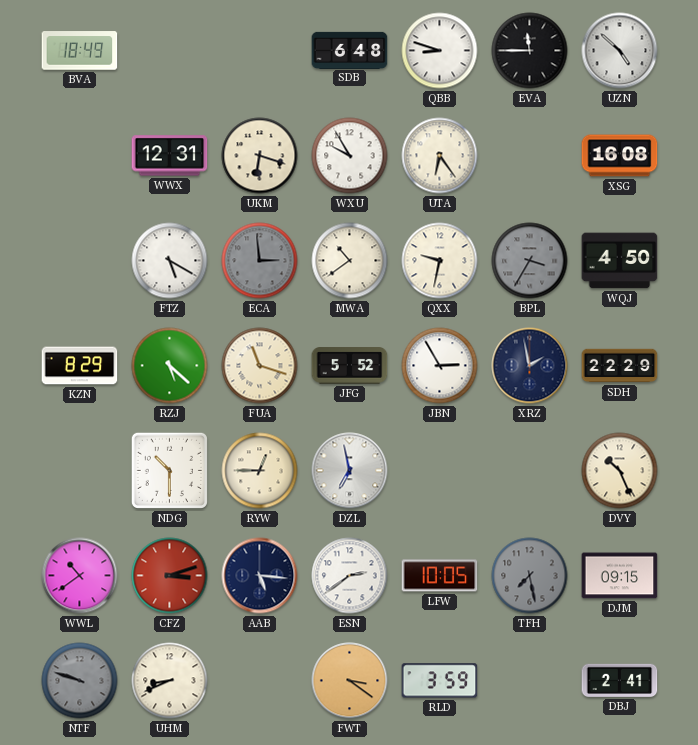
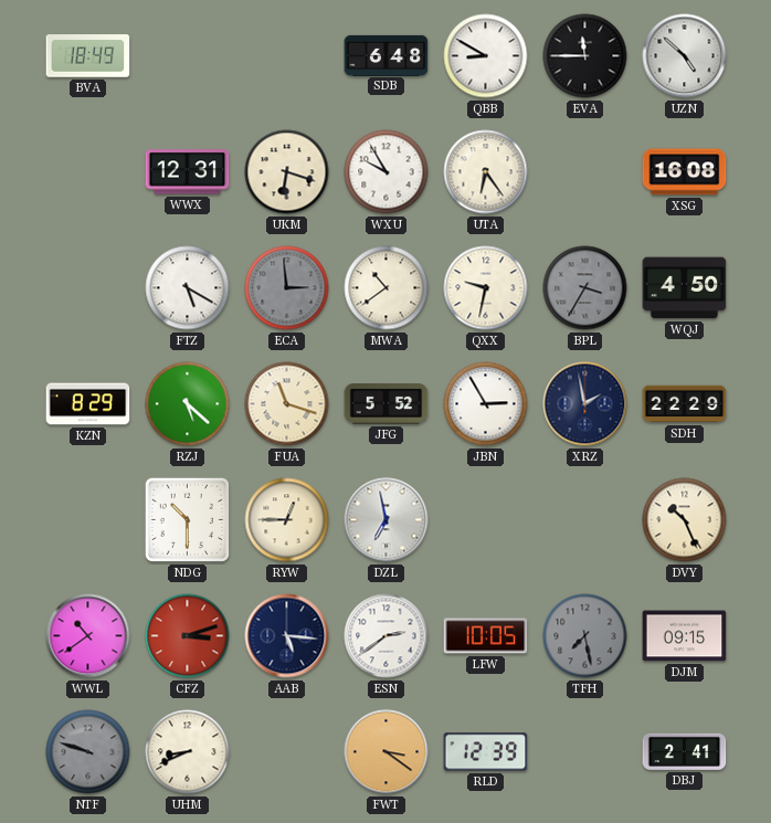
QBB: 8:48 -> 8:50
RLD: 3:59 -> 12:39
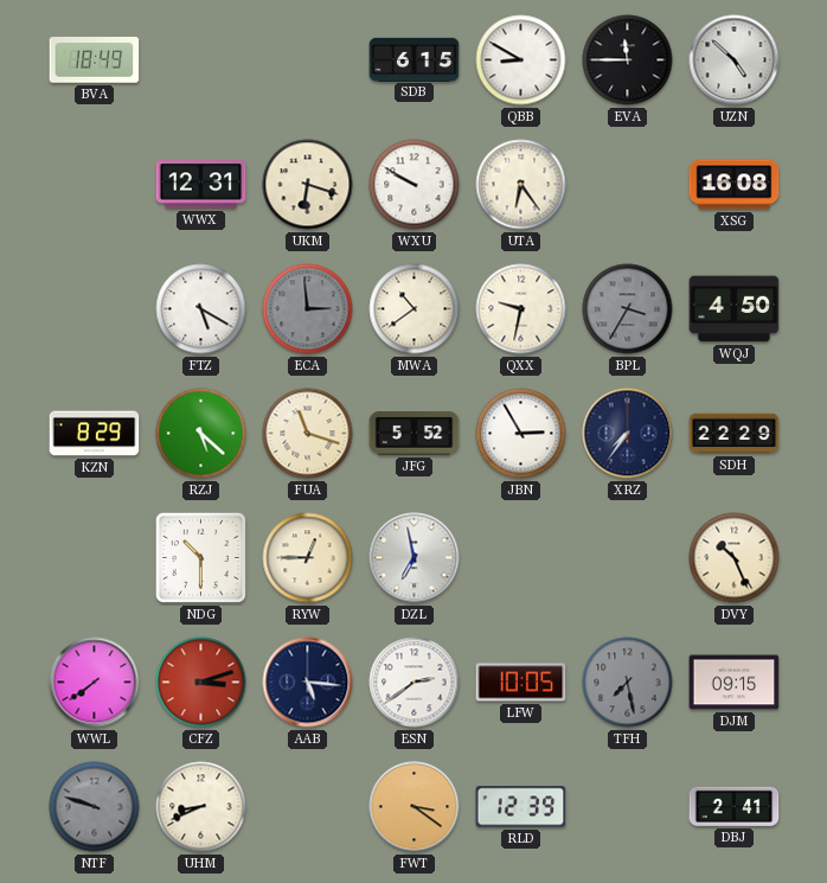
SDB: 6:48 -> 6:15
WXU: 9:55 -> 9:50
XRZ: 1:58 -> 7:36
WWL: 10:39 -> 7:39
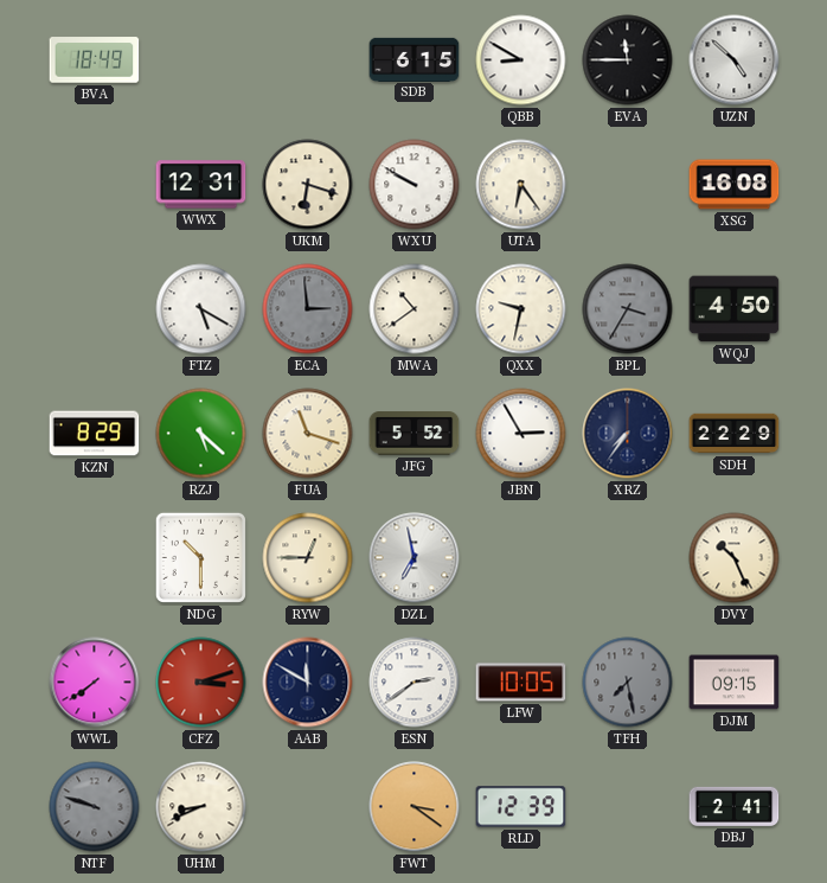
AAB: 5:16 -> 11:50
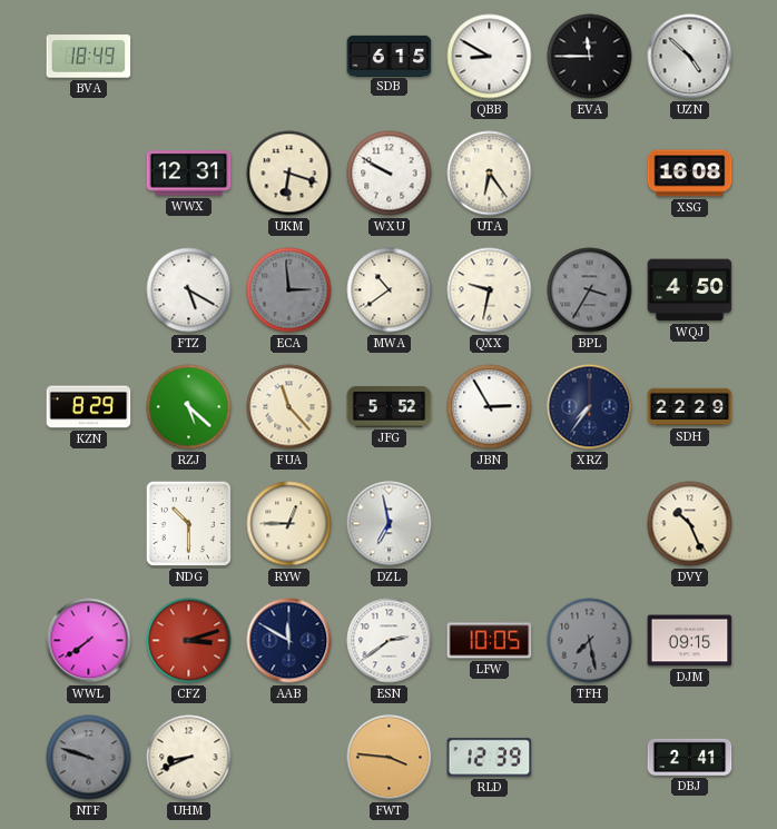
FUA: 11:18 -> 11:23
FWT: 3:21 -> 3:46
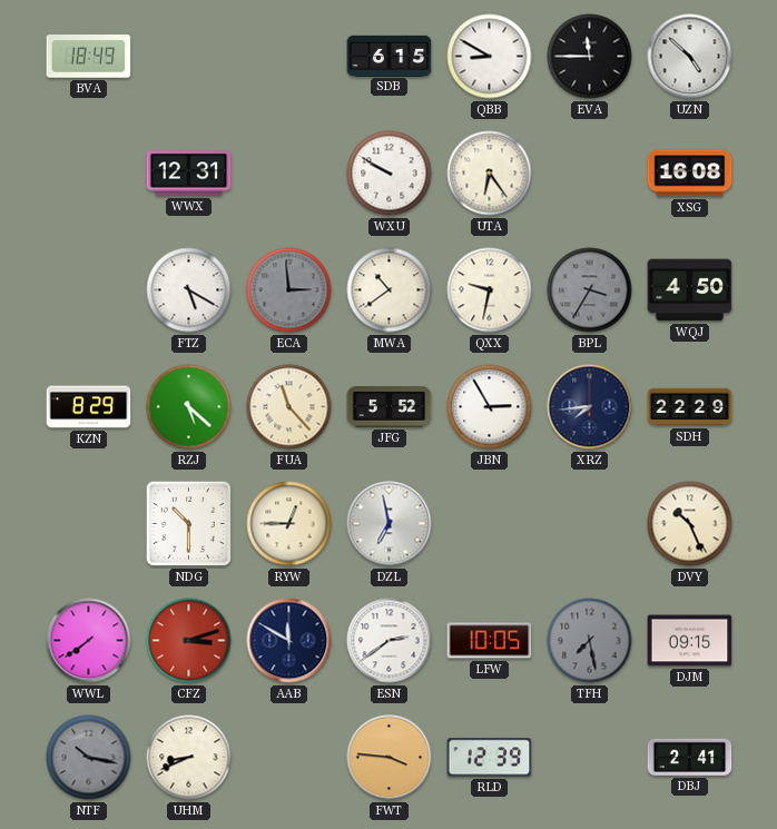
UKM: 6:18 -> none
XRZ: 7:36 -> 7:44
NTF: 9:48 -> 10:17
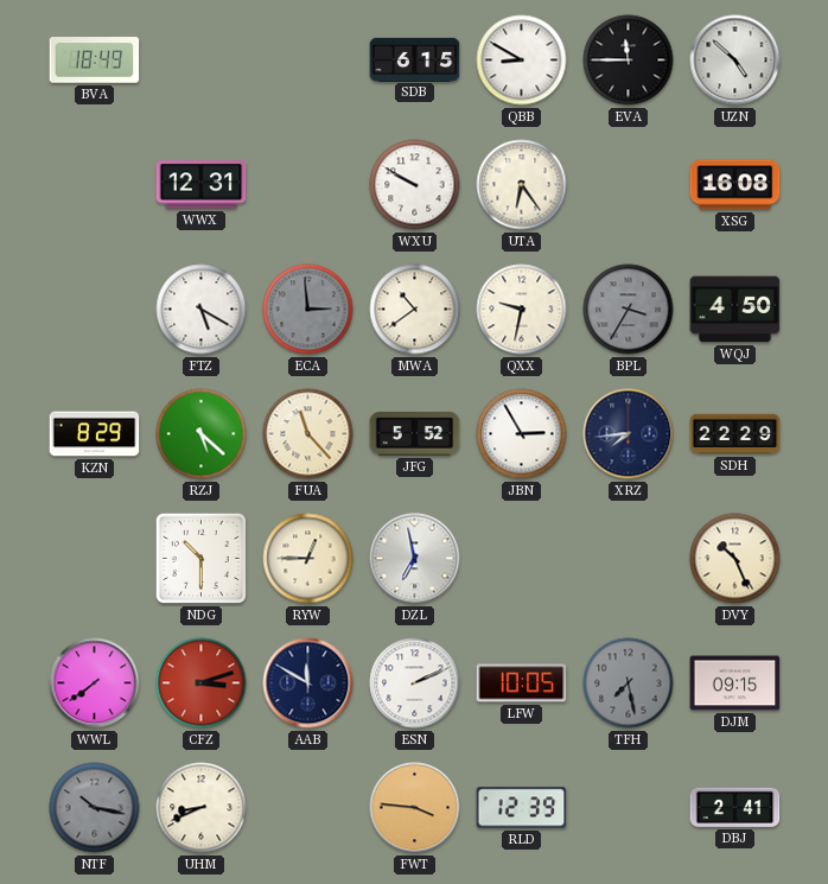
ESN: 2:39 -> 2:11
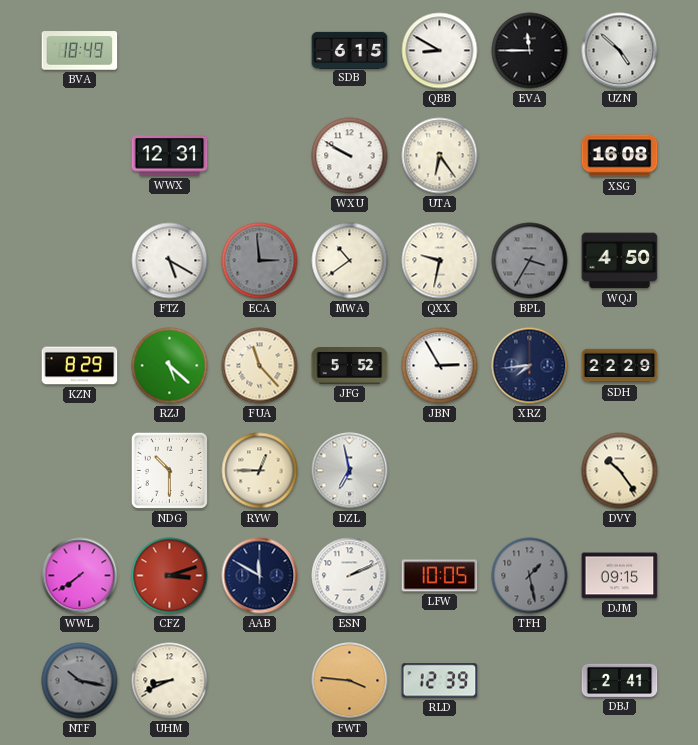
DVY: 10:26 -> 10:24
TFH: 7:28 -> 1:28
